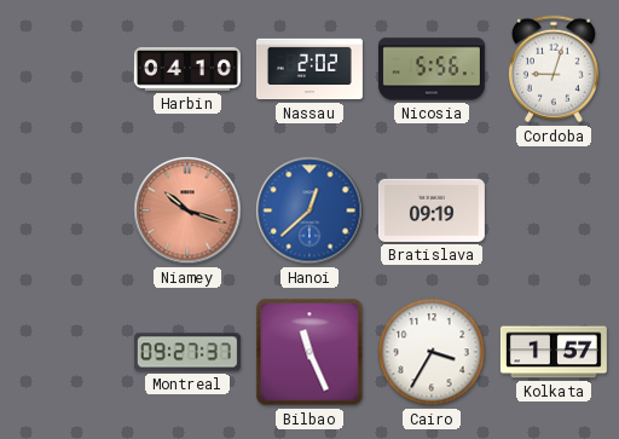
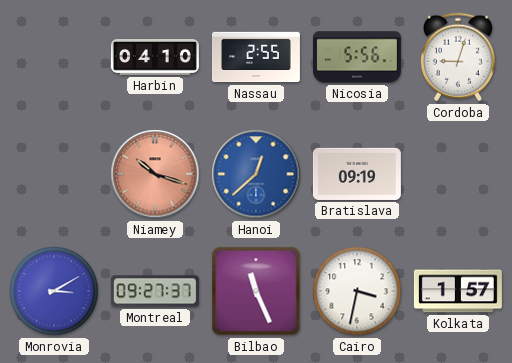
Nassau: 2:02 -> 2:55
Monrovia: none -> 3:10
Cairo: 3:35 -> 3:32
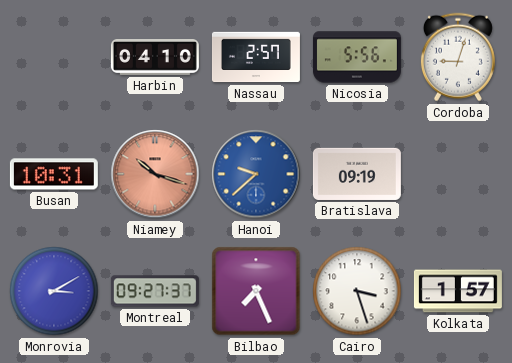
Nassau: 2:55 -> 2:57
Busan: none -> 10:31
Hanoi: 12:38 -> 9:38
Bilbao: 11:26 -> 7:26
Cairo: 3:32 -> 3:27
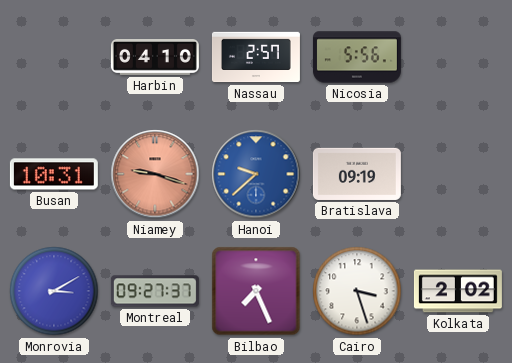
Cordoba: 9:03 -> none
Niamey: 10:18 -> 9:18
Kolkata: 1:57 -> 2:02
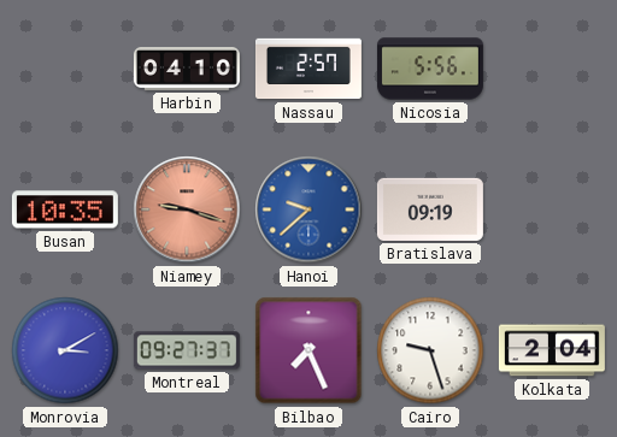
Busan: 10:31 -> 10:35
Cairo: 3:27 -> 9:27
Kolkata: 2:02 -> 2:04
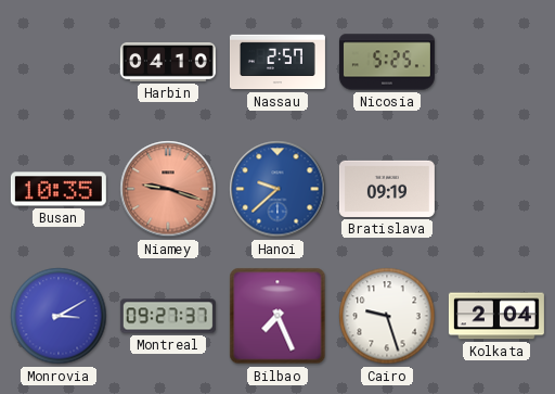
Nicosia: 5:56 -> 5:25
